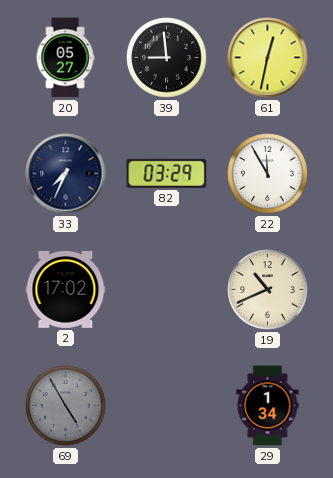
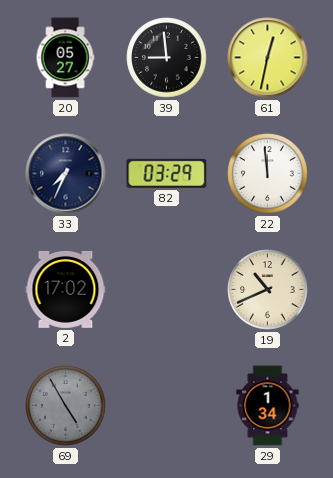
22: 11:55 -> 11:59
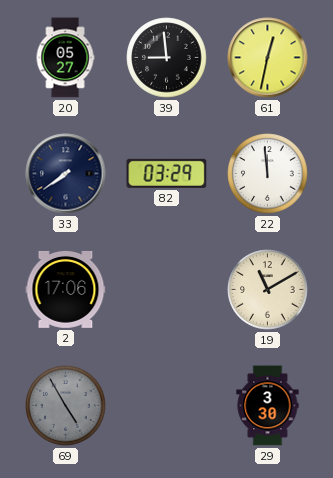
33: 7:34 -> 7:39
2: 17:02 -> 17:06
19: 10:41 -> 11:10
29: 1:34 -> 3:30
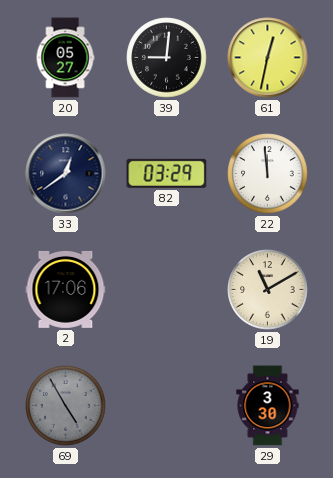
39: 8:59 -> 9:01
33: 7:39 -> 12:39
